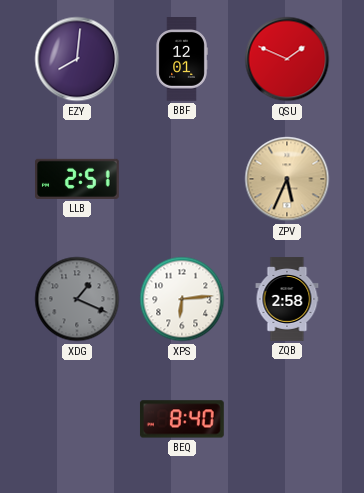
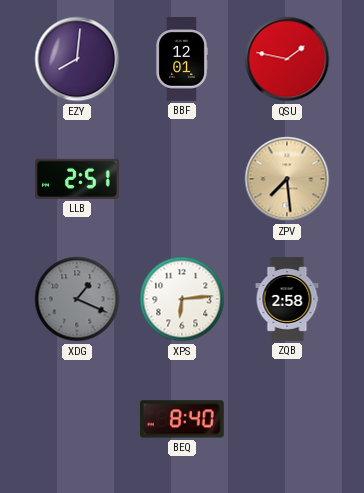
QSU: 1:49 -> 1:47
ZPV: 5:34 -> 7:29
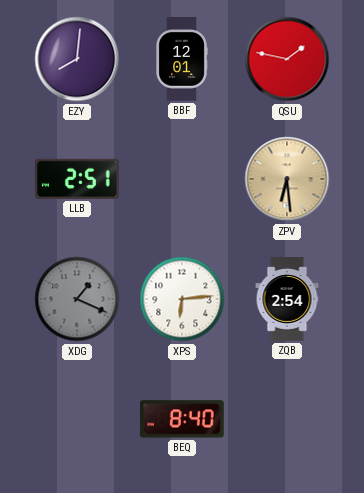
ZPV: 7:29 -> 6:29
ZQB: 2:58 -> 2:54
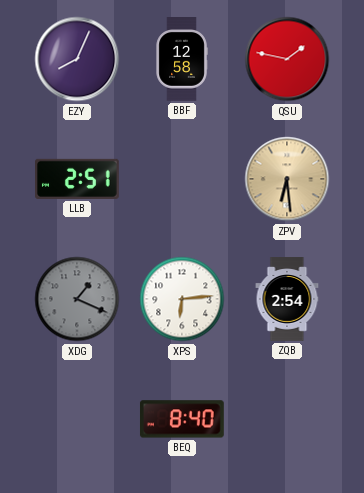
EZY: 8:01 -> 8:04
BBF: 12:01 -> 12:58
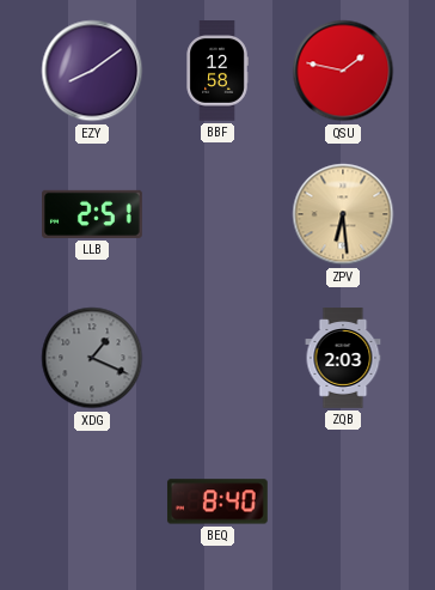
EZY: 8:04 -> 8:09
XPS: 6:14 -> none
ZQB: 2:54 -> 2:03
